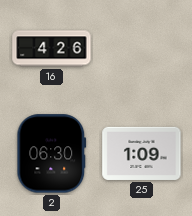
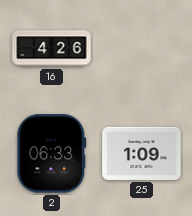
2: 06:30 -> 06:33
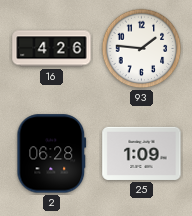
93: none -> 1:46
2: 06:33 -> 06:28
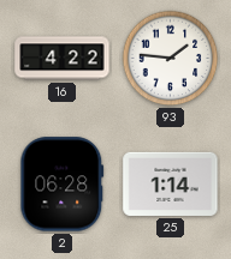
16: 4:26 -> 4:22
25: 1:09 -> 1:14
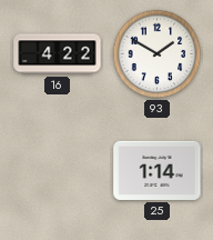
93: 1:46 -> 1:50
2: 06:28 -> none
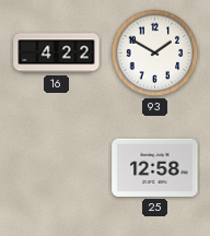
25: 1:14 -> 12:58
